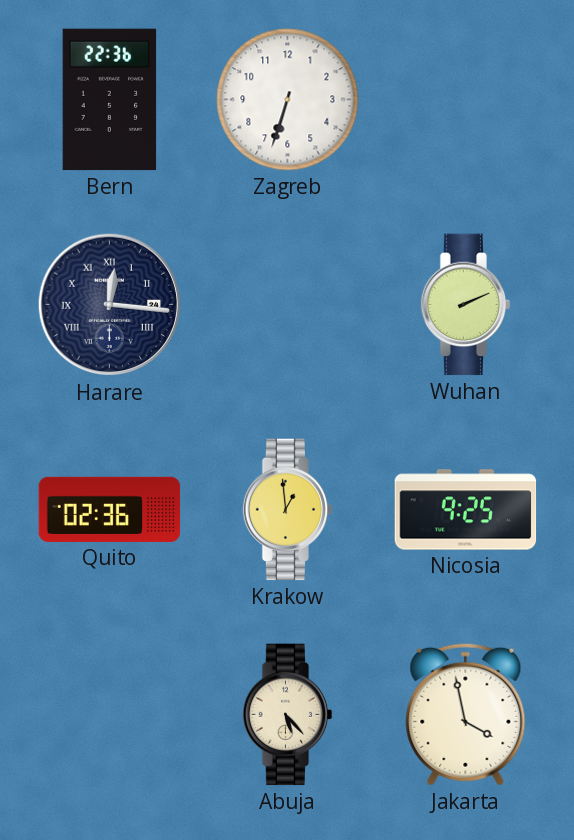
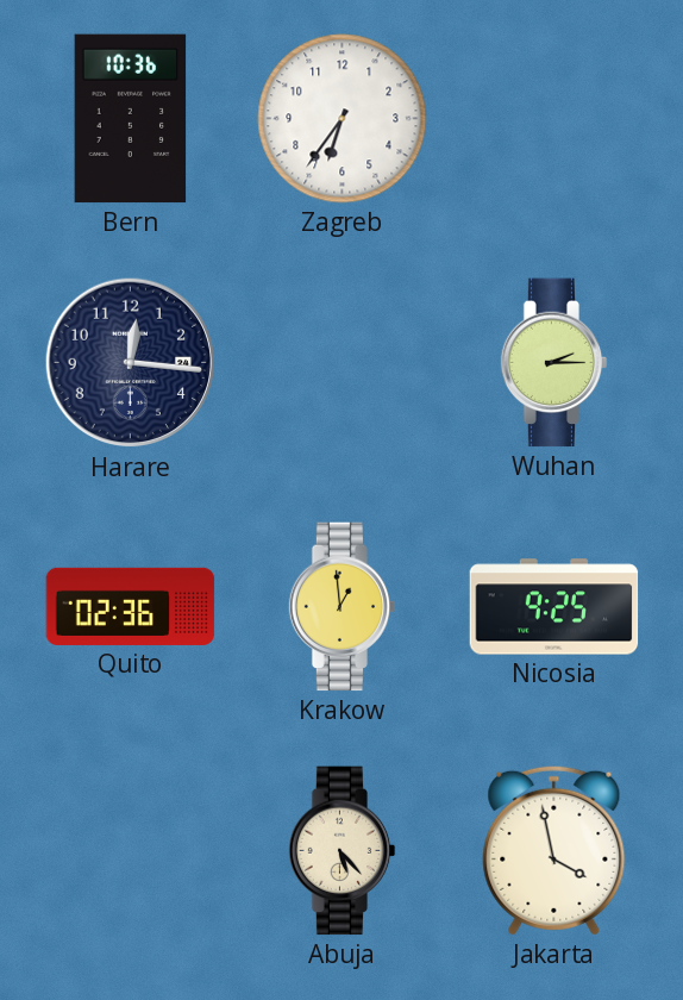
Bern: 22:36 -> 10:36
Zagreb: 6:33 -> 6:36
Harare numerals: Roman -> Arabic
Wuhan: 2:11 -> 2:15
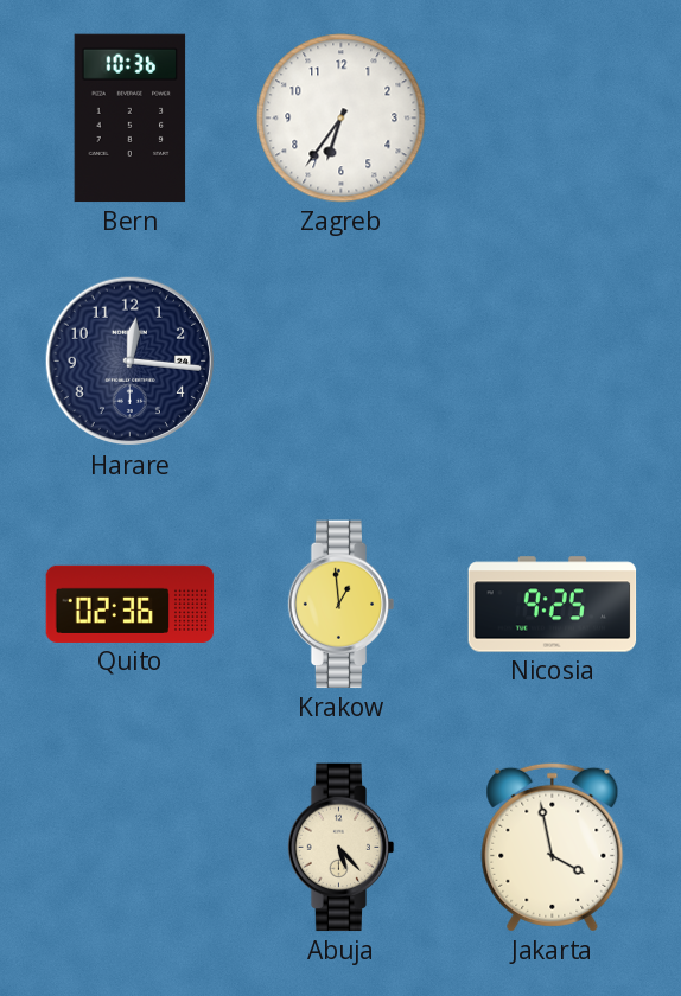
Wuhan: 2:15 -> none
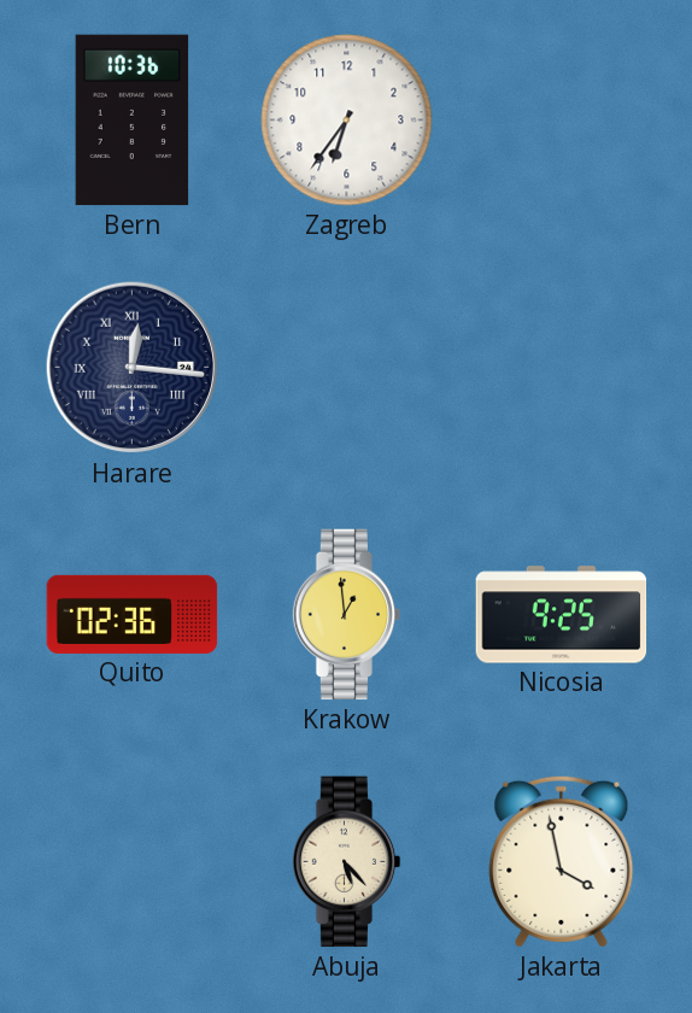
Harare numerals: Arabic -> Roman
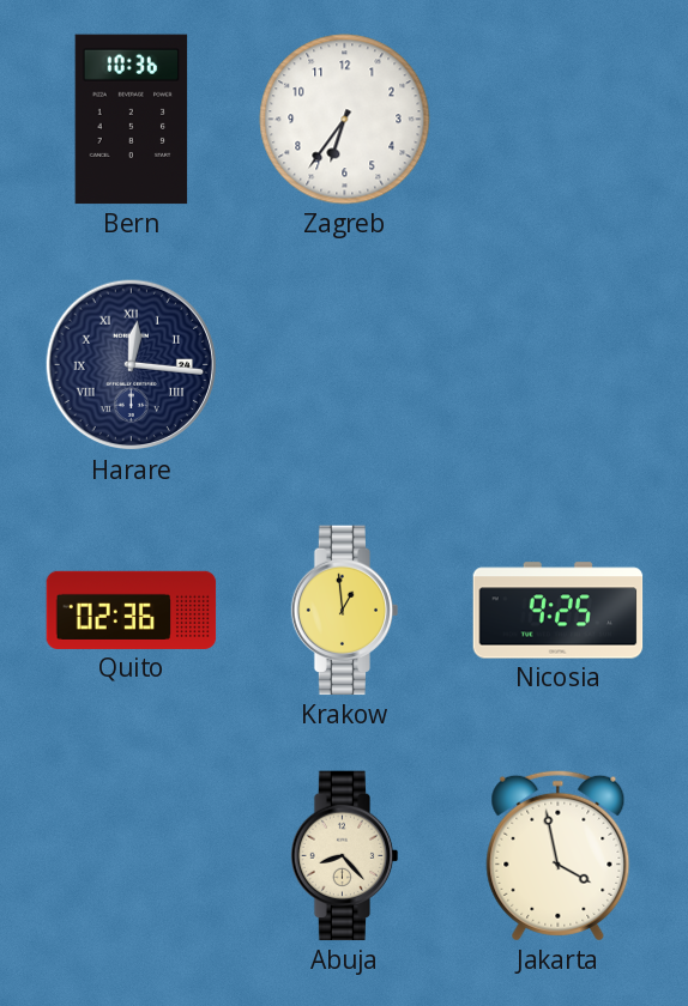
Abuja: 5:23 -> 8:23
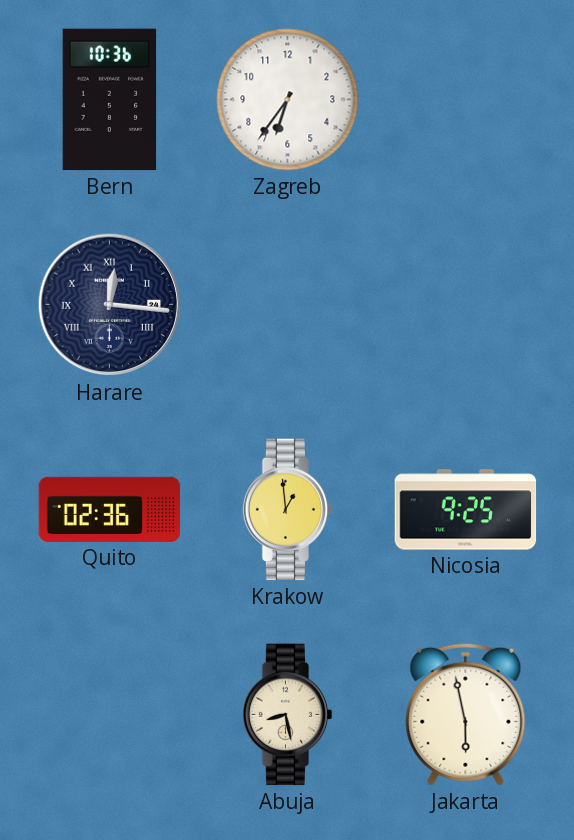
Abuja: 8:23 -> 8:28
Jakarta: 3:58 -> 5:58
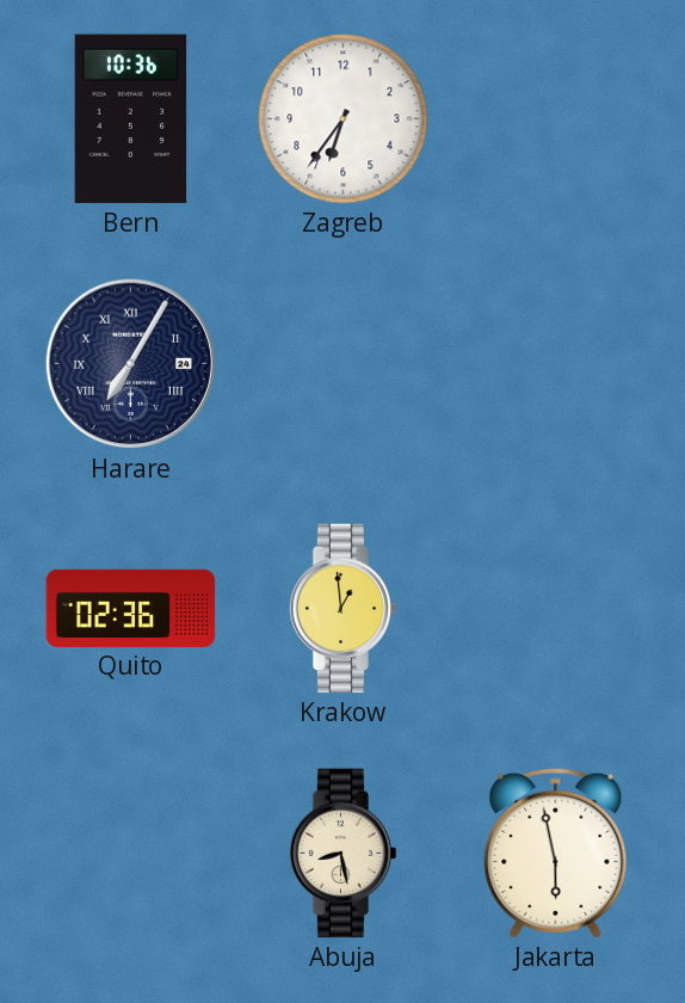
Harare: 12:16 -> 7:05
Nicosia: 9:25 -> none
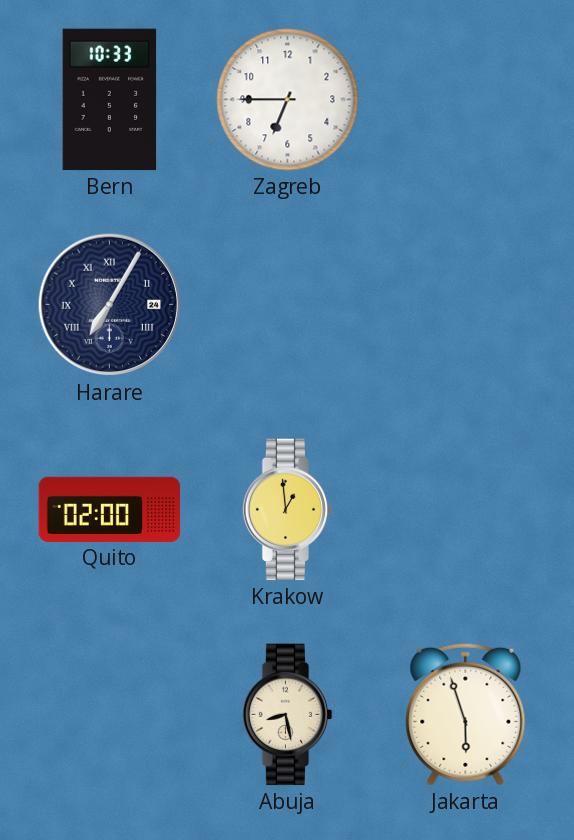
Bern: 10:36 -> 10:33
Zagreb: 6:36 -> 6:45
Quito: 02:36 -> 02:00
Jakarta: 5:58 -> 5:57
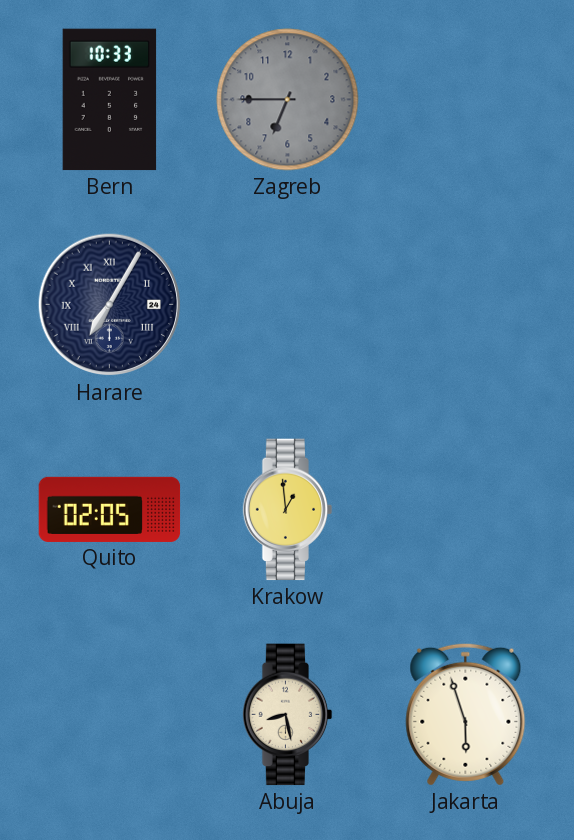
Zagreb dial: white -> grey
Quito: 02:00 -> 02:05
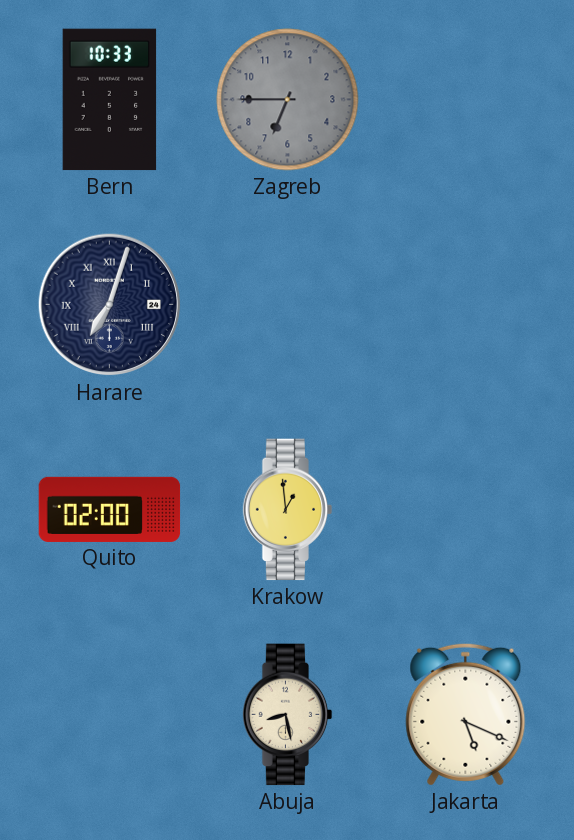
Harare: 7:05 -> 7:03
Quito: 02:05 -> 02:00
Jakarta: 5:57 -> 5:19
